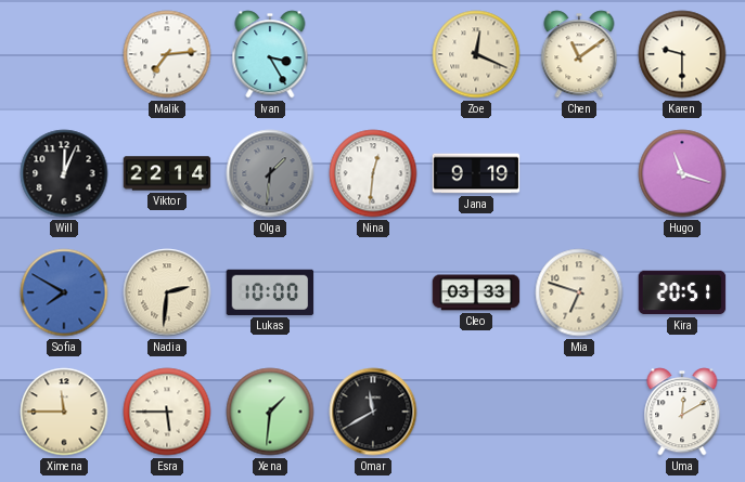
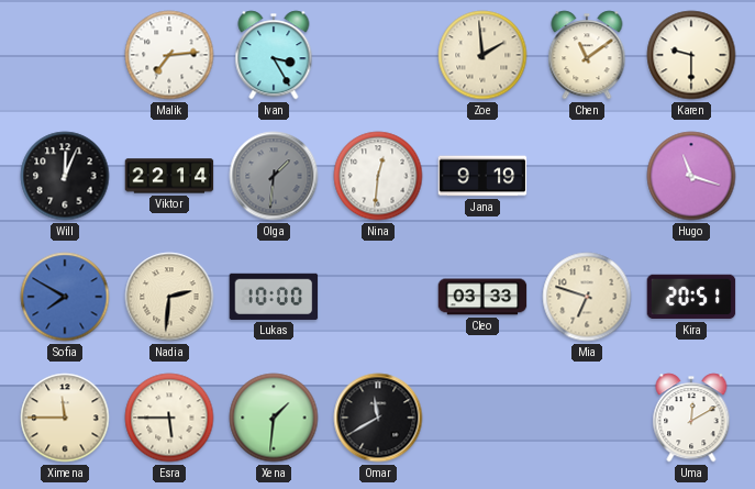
Zoe: 12:19 -> 1:59
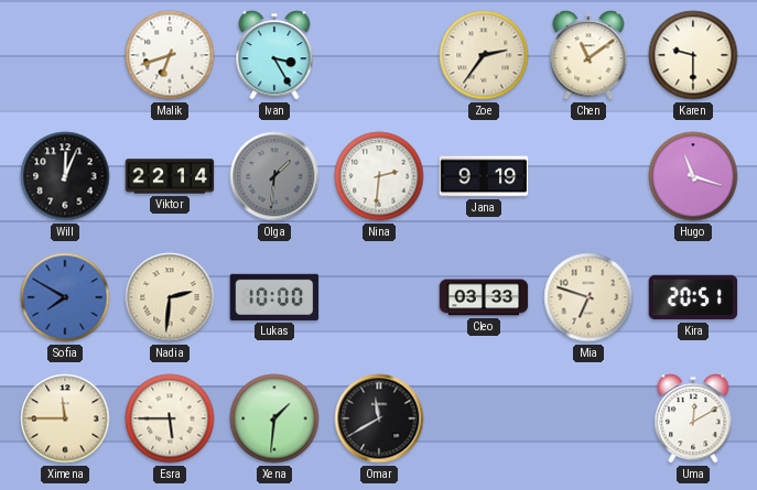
Malik: 7:14 -> 6:42
Zoe: 1:59 -> 2:36
Nina: 12:31 -> 2:31
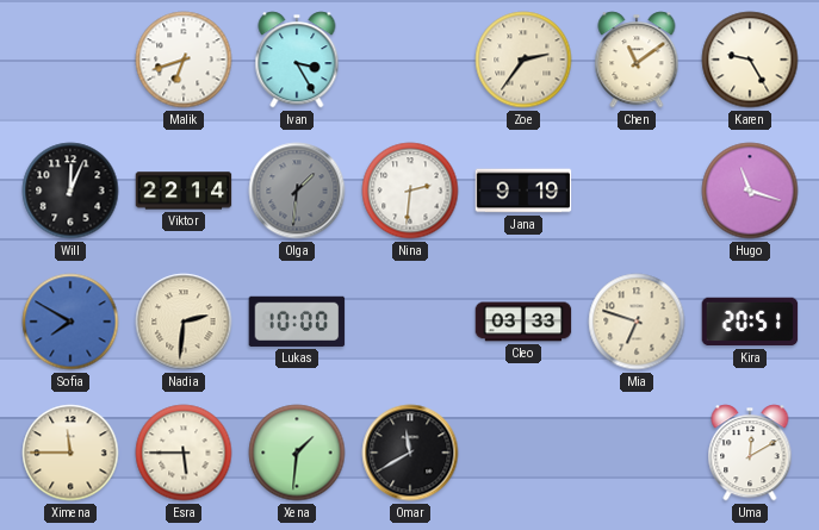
Karen: 9:30 -> 9:25
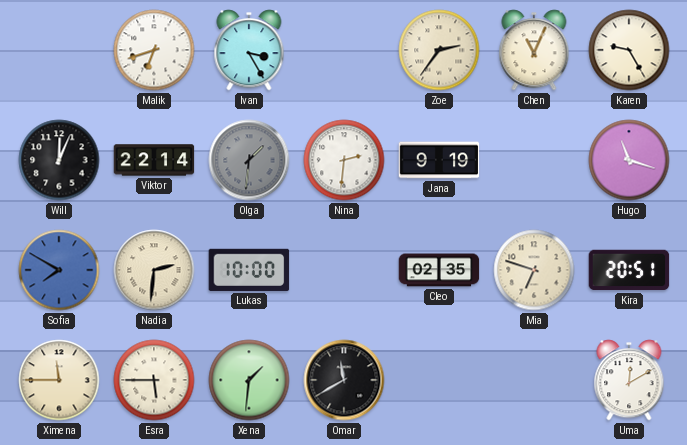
Chen: 11:09 -> 11:04
Cleo: 03:33 -> 02:35
